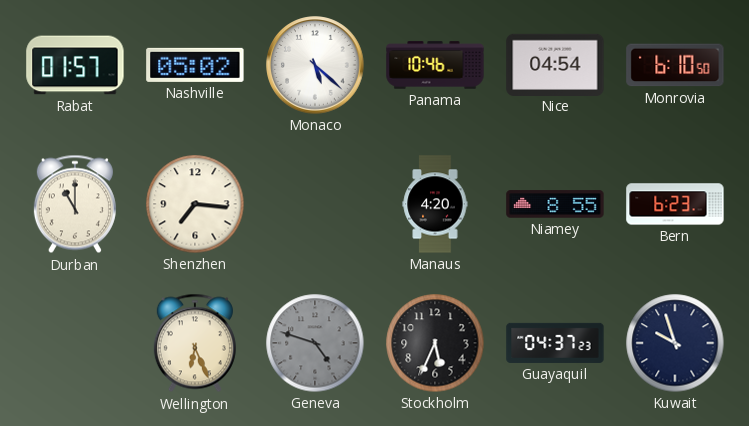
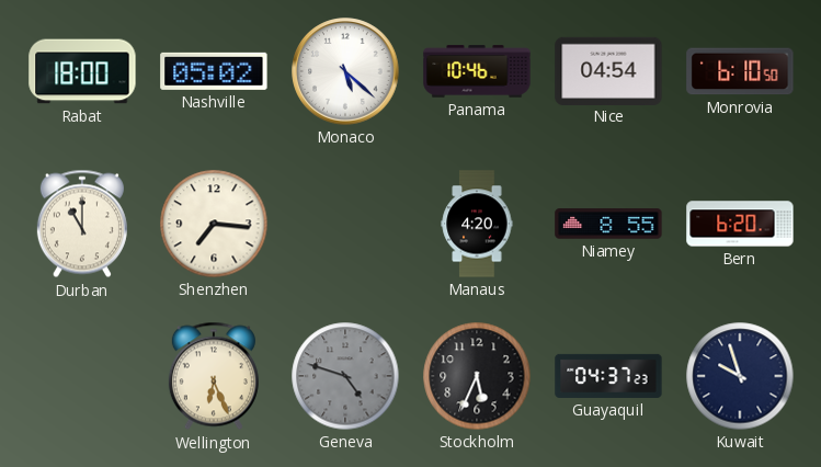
Rabat: 01:57 -> 18:00
Bern: 6:23 -> 6:20
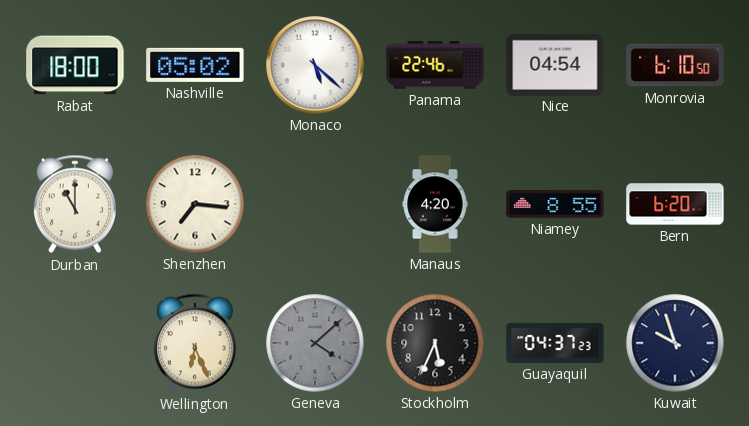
Panama: 10:46 -> 22:46
Geneva: 4:48 -> 4:08
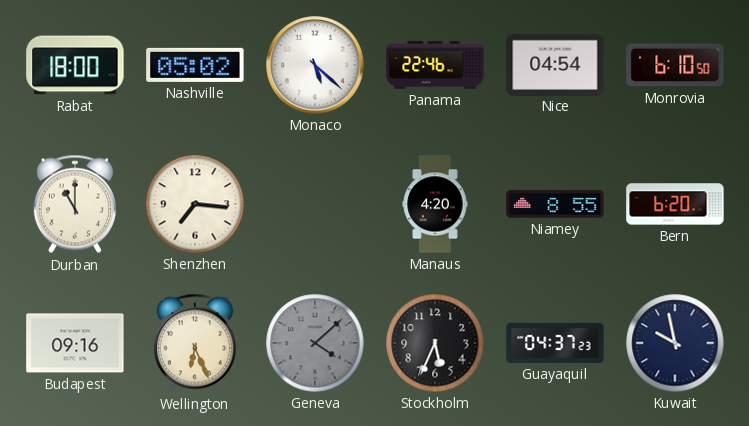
Budapest: none -> 09:16
Kuwait: 9:57 -> 9:58
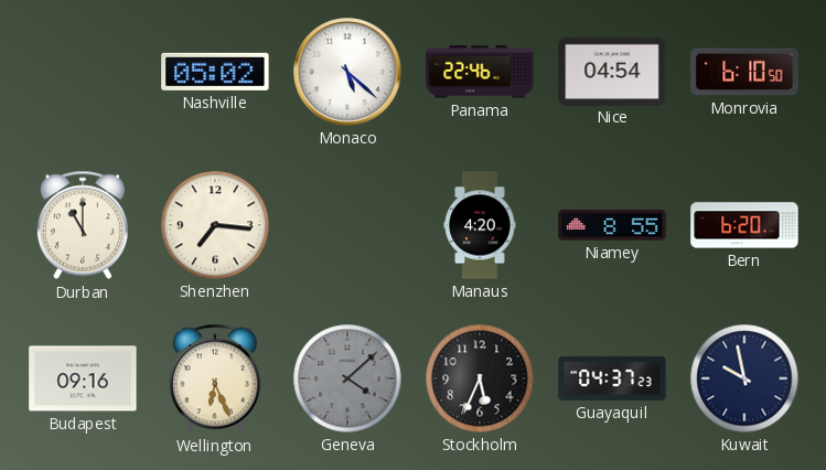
Rabat: 18:00 -> none
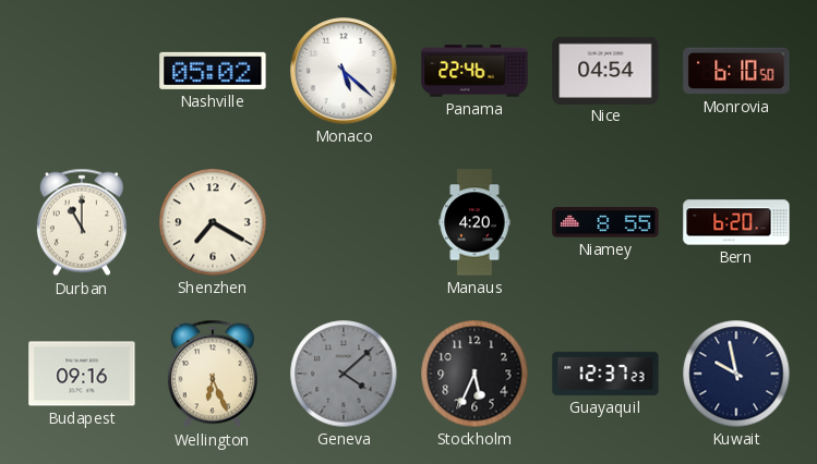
Shenzhen: 7:16 -> 7:20
Guayaquil: 04:37 -> 12:37
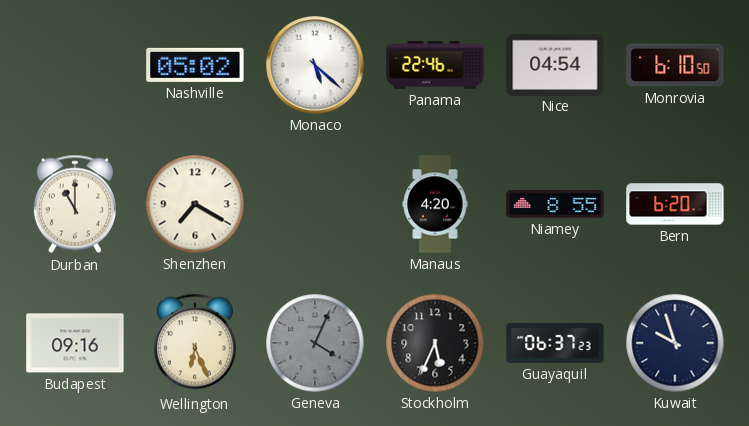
Geneva: 4:08 -> 4:04
Guayaquil: 12:37 -> 06:37
Kuwait: 9:58 -> 9:57
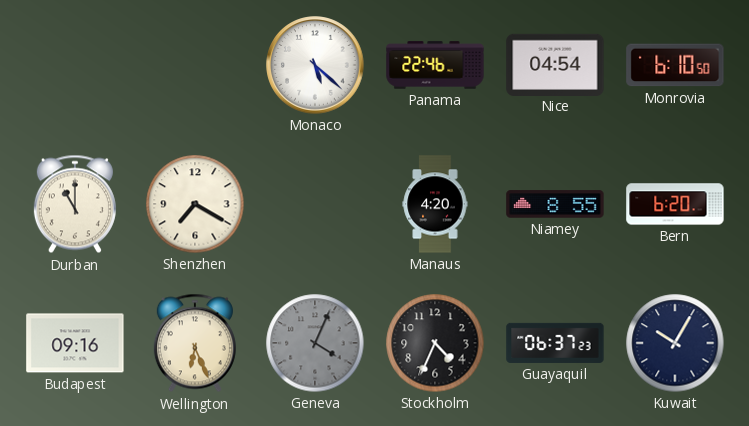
Nashville: 05:02 -> none
Stockholm: 5:34 -> 4:34
Kuwait: 9:57 -> 10:05
